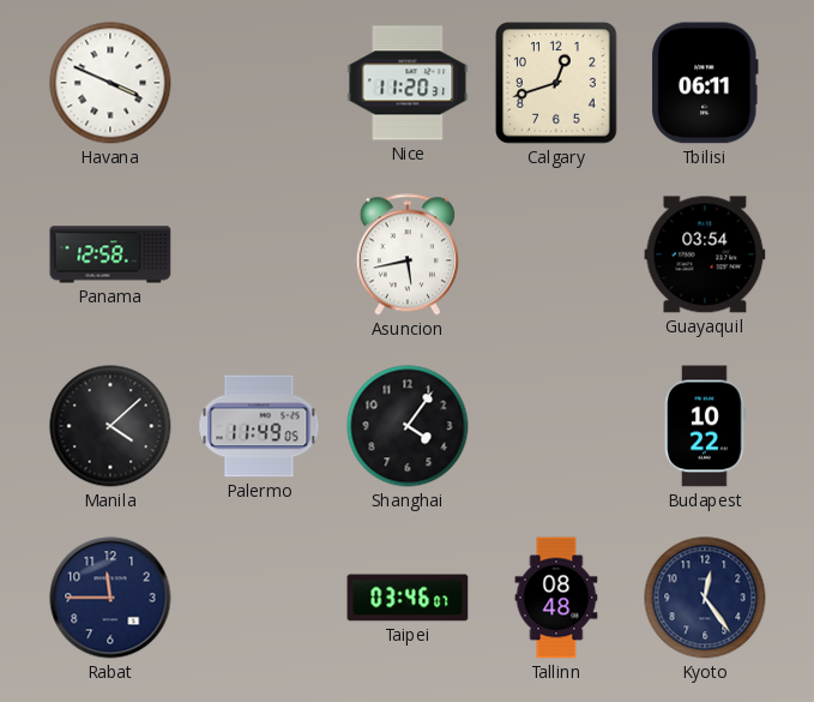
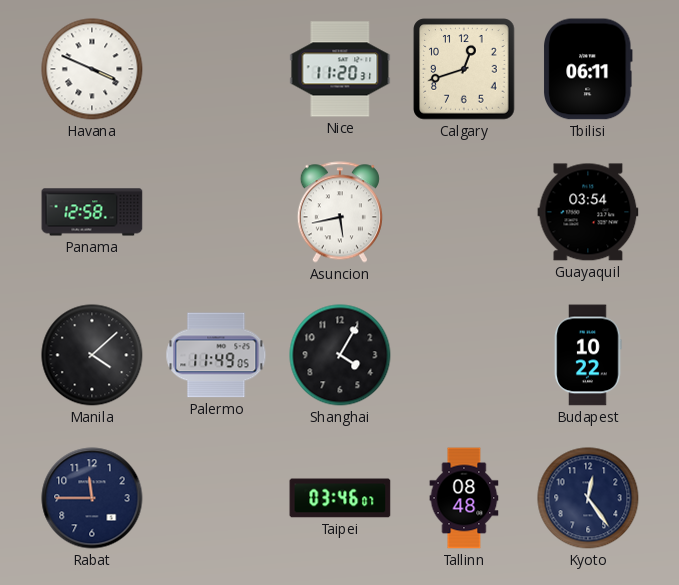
Shanghai: 4:06 -> 4:05
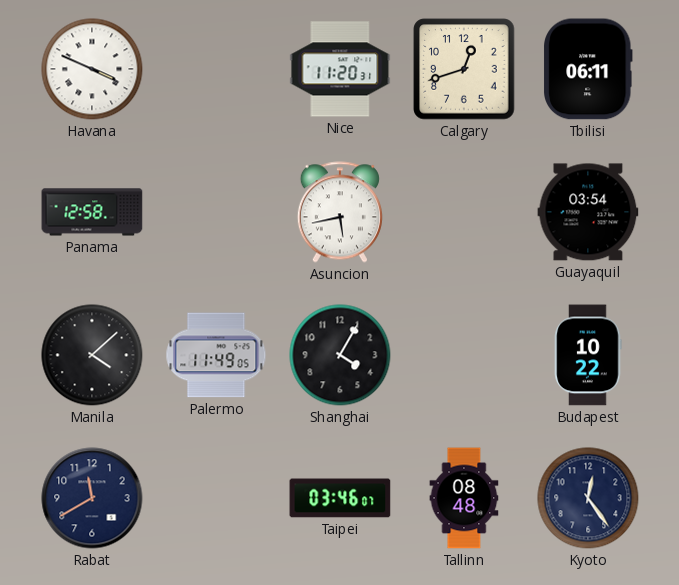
Rabat: 11:45 -> 11:40
